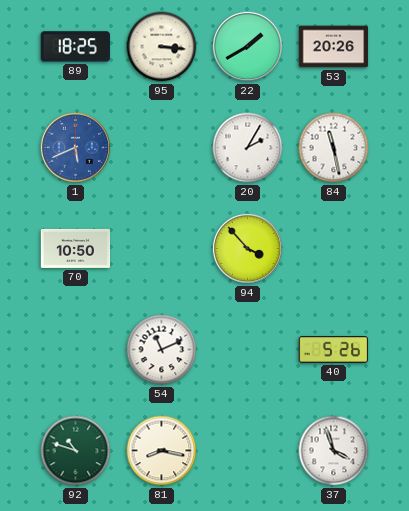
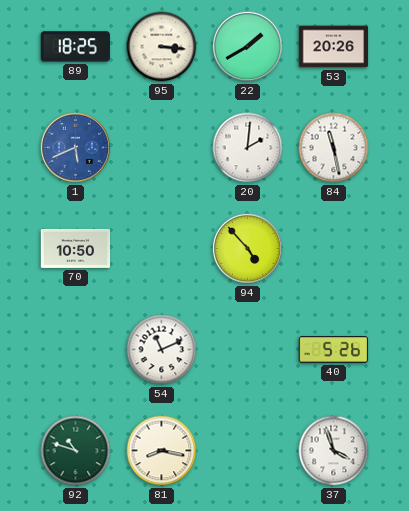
20: 2:05 -> 2:01
94: 3:53 -> 4:53
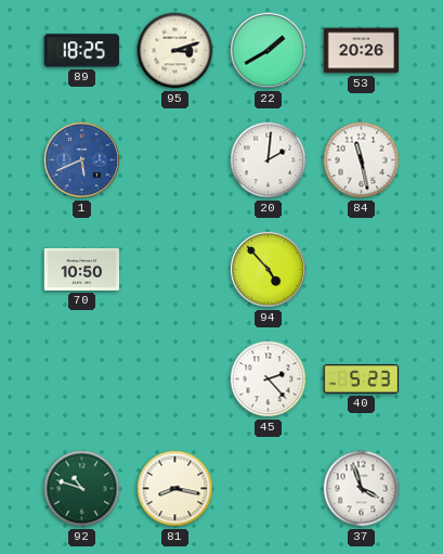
95: 3:16 -> 3:12
54: 11:11 -> none
45: none -> 2:23
40: 5:26 -> 5:23
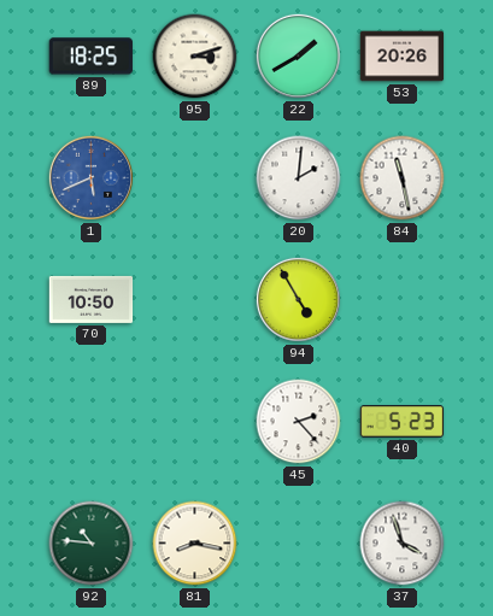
94: 4:53 -> 4:55
92: 10:48 -> 10:46
